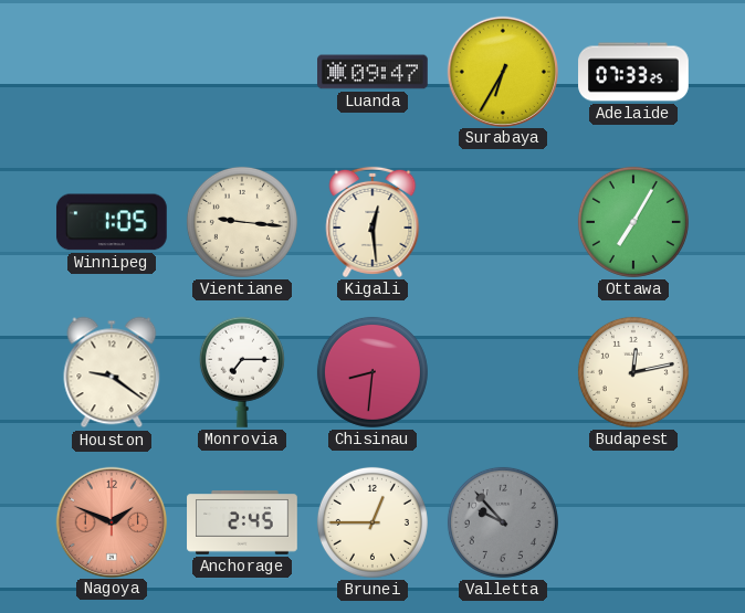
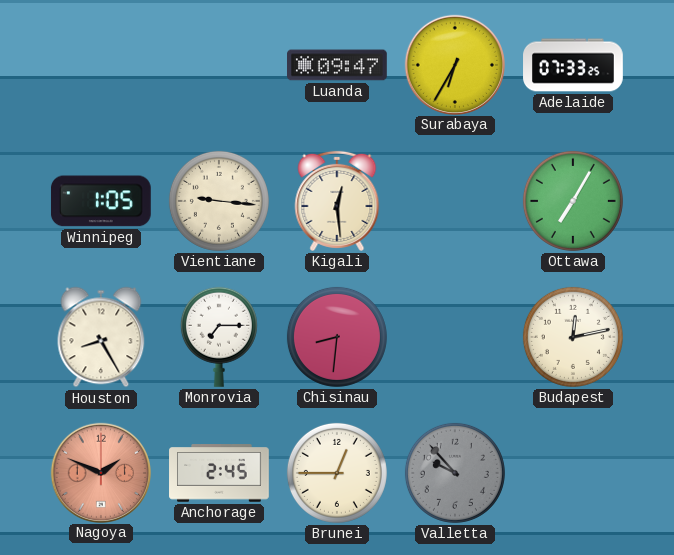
Houston: 9:21 -> 8:25
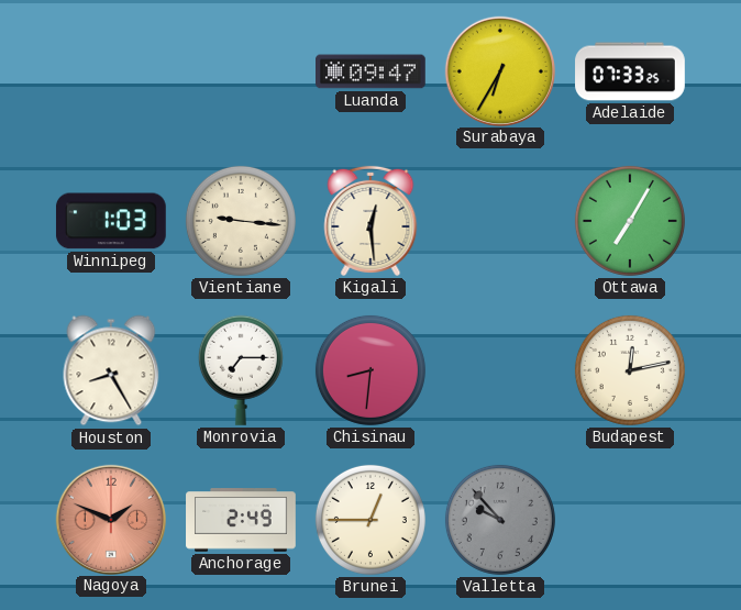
Winnipeg: 1:05 -> 1:03
Anchorage: 2:45 -> 2:49
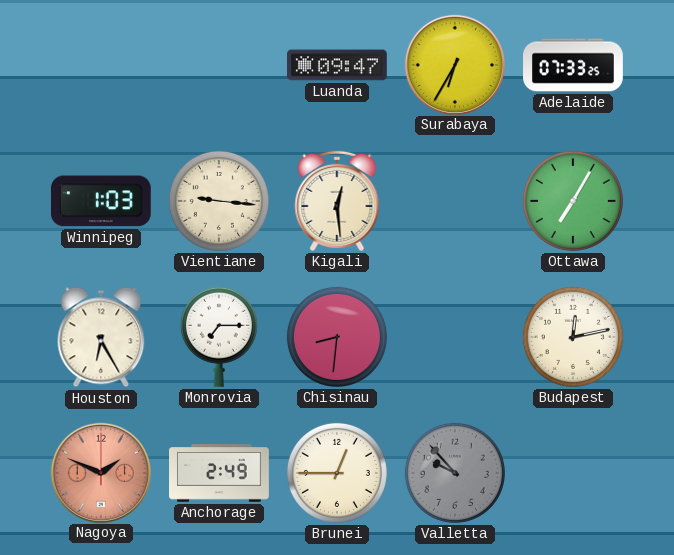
Houston: 8:25 -> 6:25
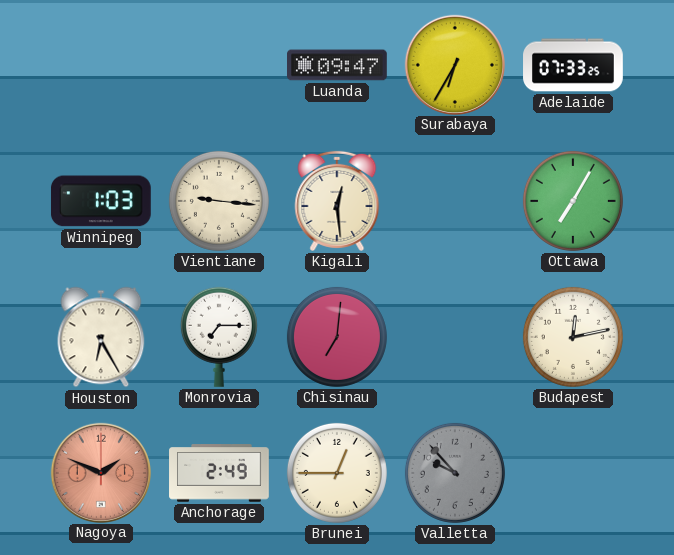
Chisinau: 8:31 -> 7:01
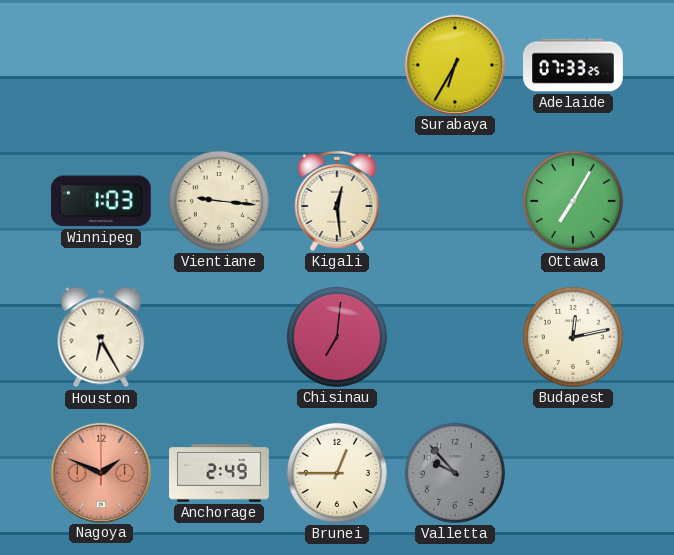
Luanda: 09:47 -> none
Monrovia: 7:15 -> none
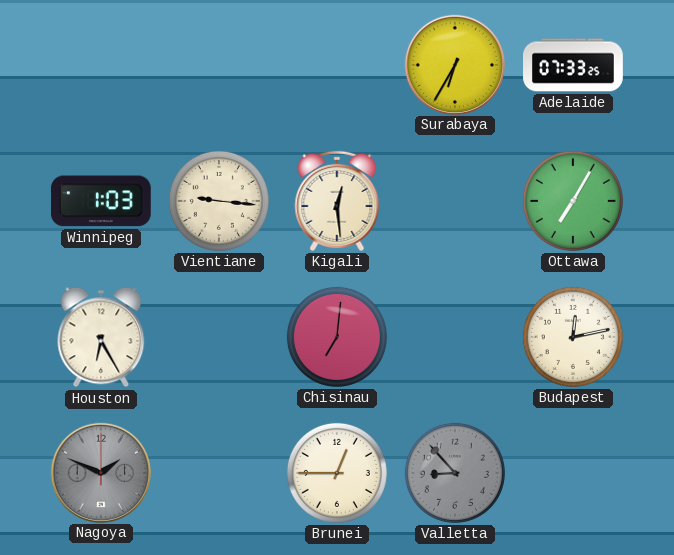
Nagoya dial: salmon -> grey
Anchorage: 2:49 -> none
Valletta: 9:53 -> 8:53
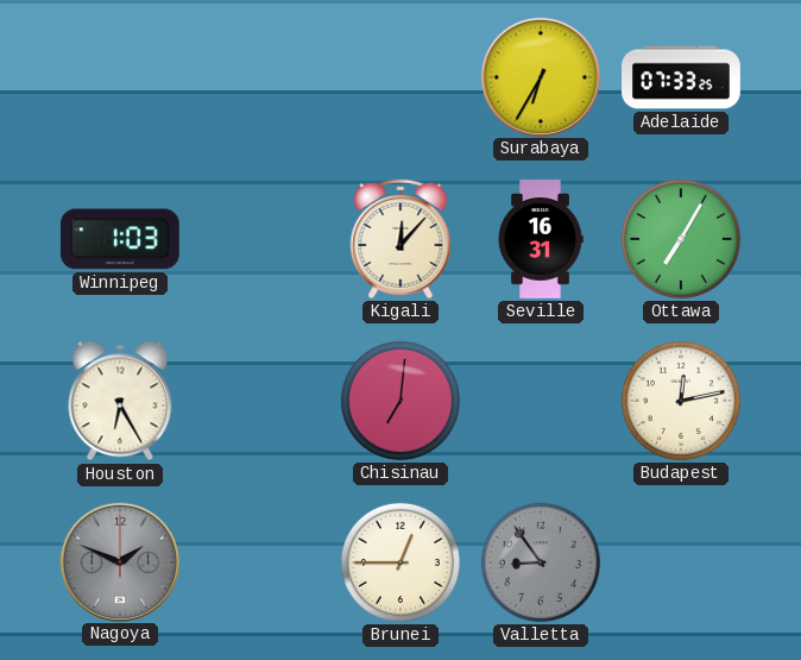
Vientiane: 9:16 -> none
Kigali: 12:29 -> 12:07
Seville: none -> 16:31
Valletta: 8:53 -> 8:54
